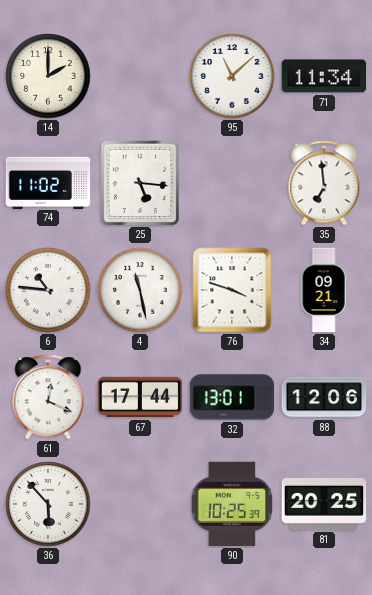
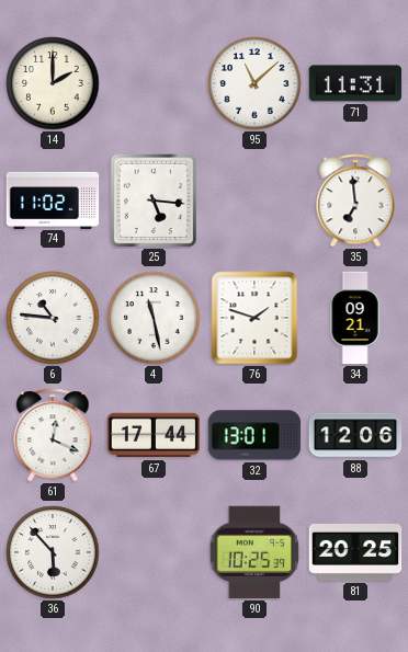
71: 11:34 -> 11:31
76: 3:48 -> 1:48
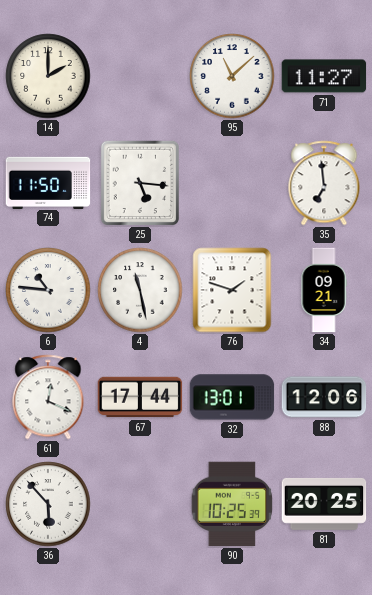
71: 11:31 -> 11:27
74: 11:02 -> 11:50
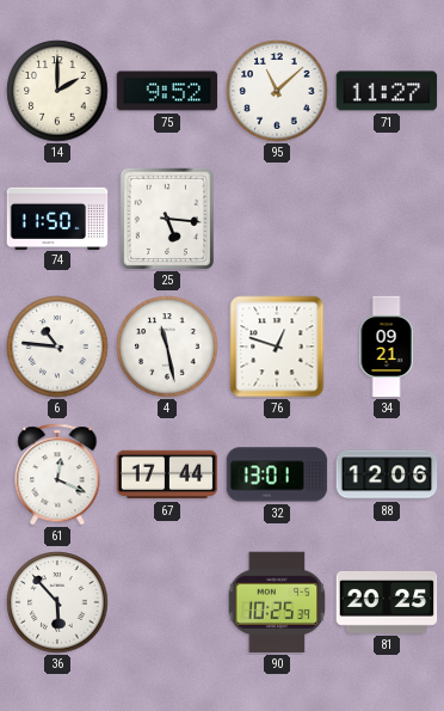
75: none -> 9:52
35: 6:59 -> none
76: 1:48 -> 12:48
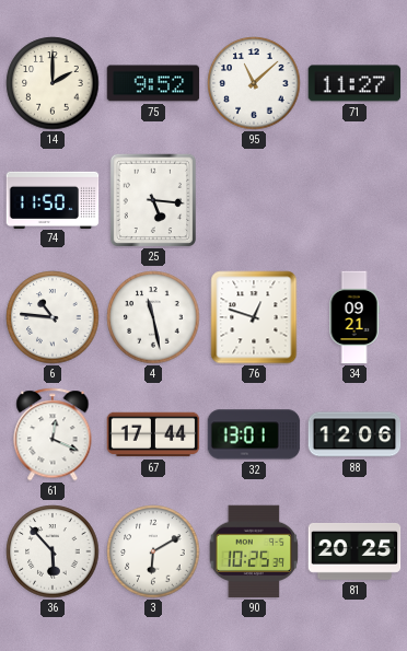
3: none -> 6:10
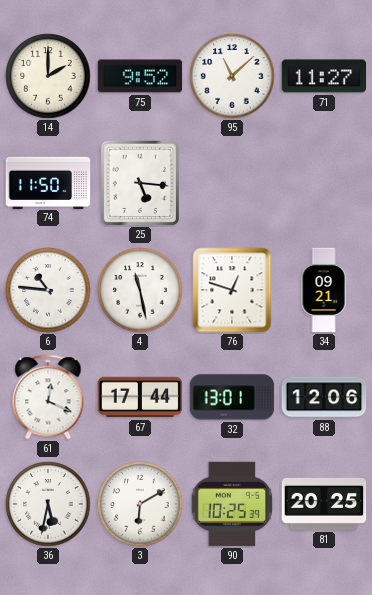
36: 5:53 -> 5:32
